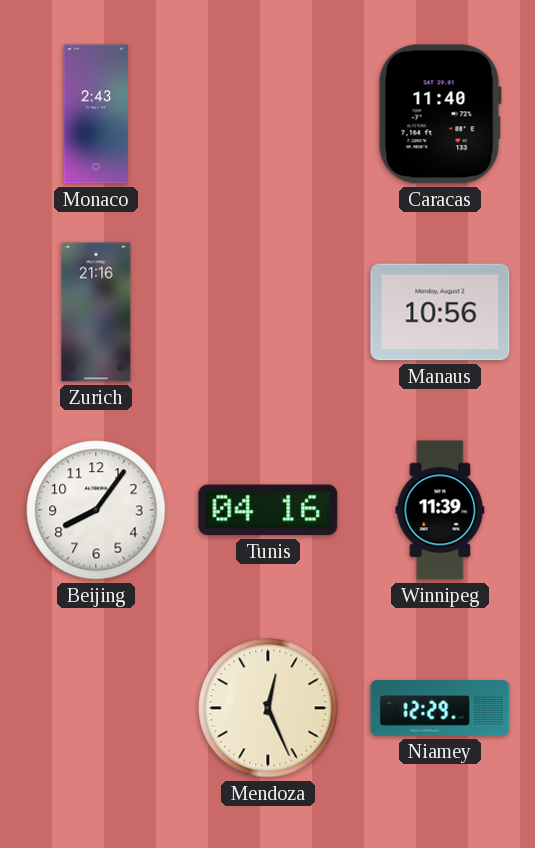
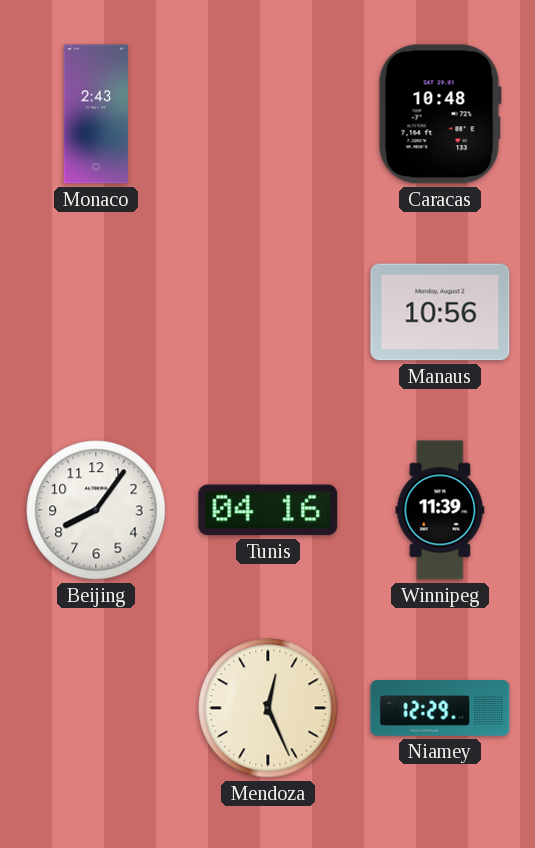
Caracas: 11:40 -> 10:48
Zurich: 21:16 -> none
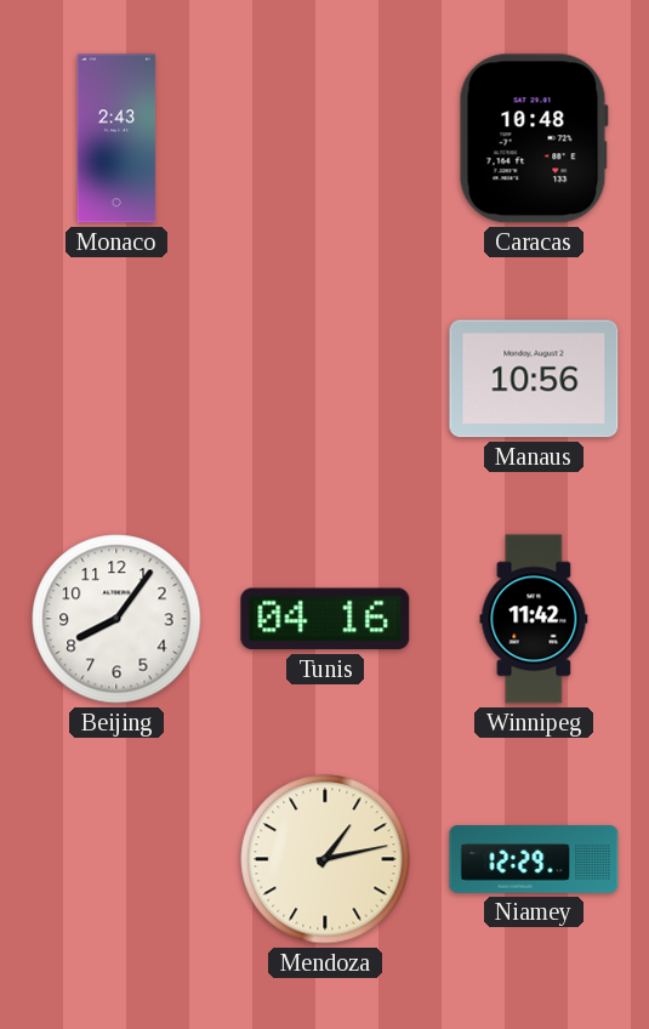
Winnipeg: 11:39 -> 11:42
Mendoza: 12:26 -> 1:13
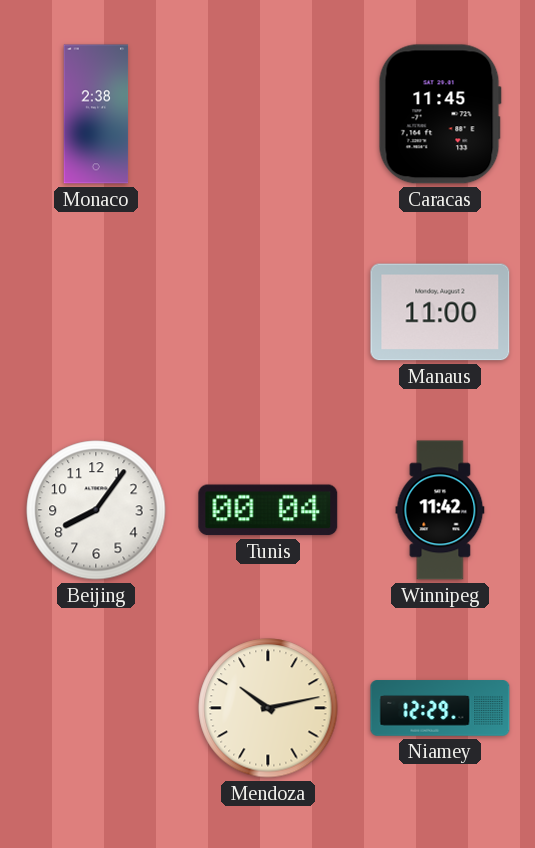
Monaco: 2:43 -> 2:38
Caracas: 10:48 -> 11:45
Manaus: 10:56 -> 11:00
Tunis: 04:16 -> 00:04
Mendoza: 1:13 -> 10:13
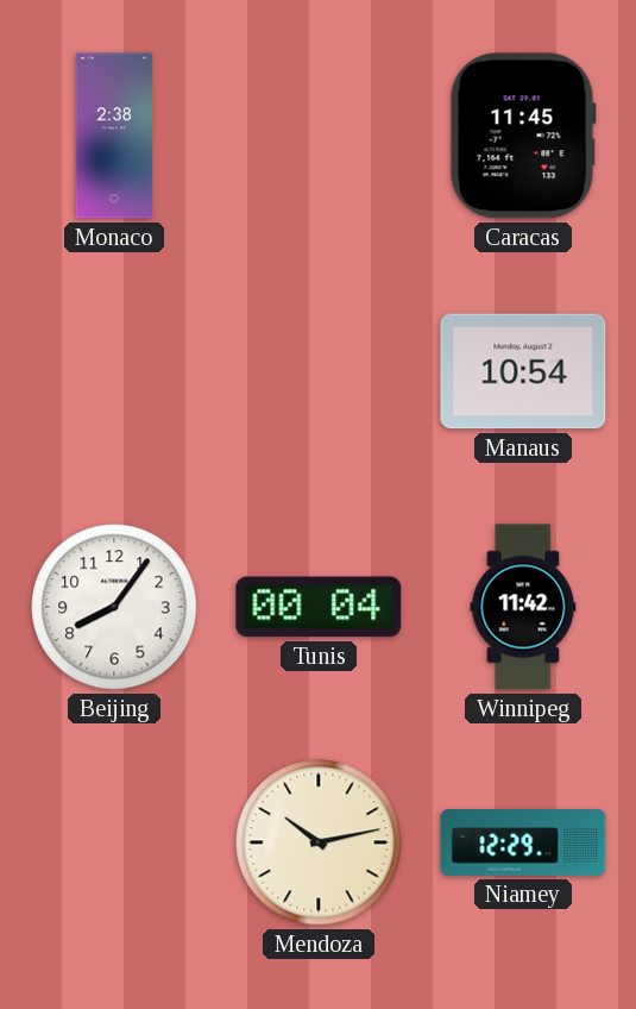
Manaus: 11:00 -> 10:54
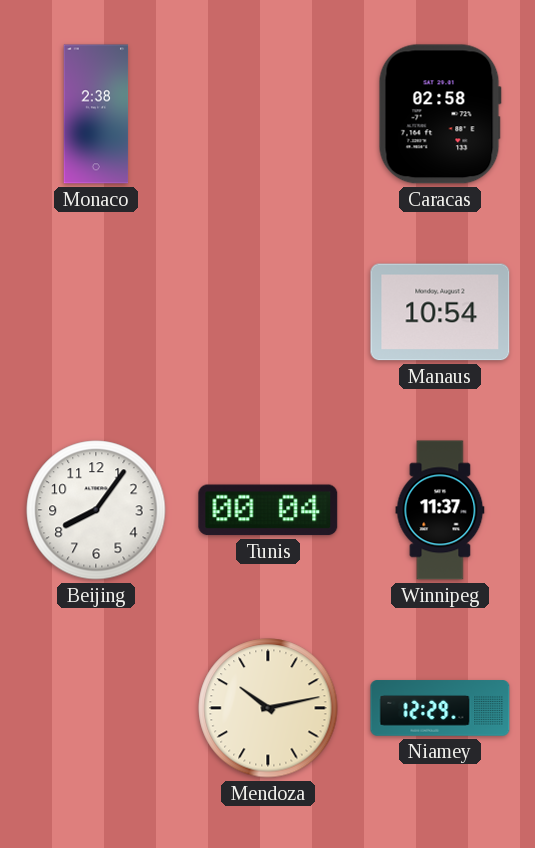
Caracas: 11:45 -> 02:58
Winnipeg: 11:42 -> 11:37
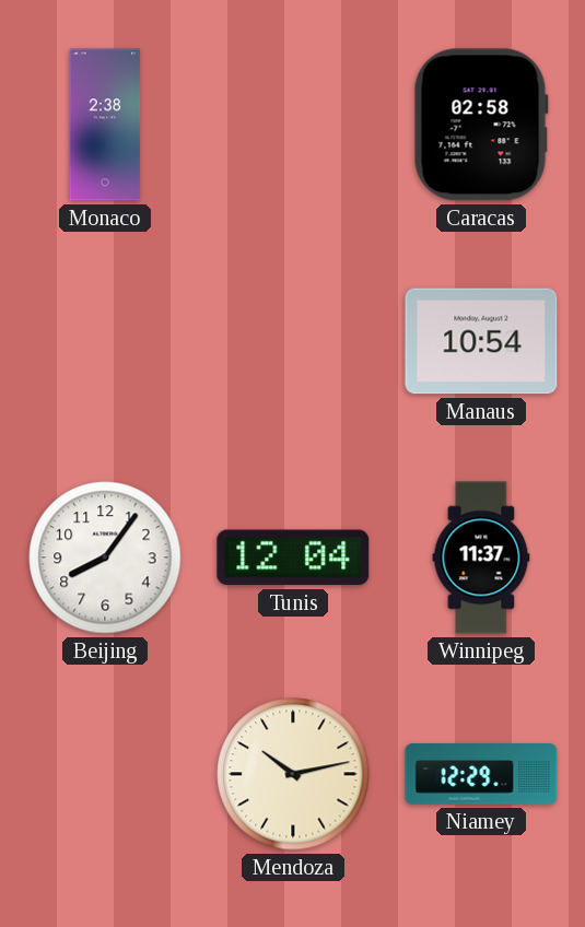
Tunis: 00:04 -> 12:04
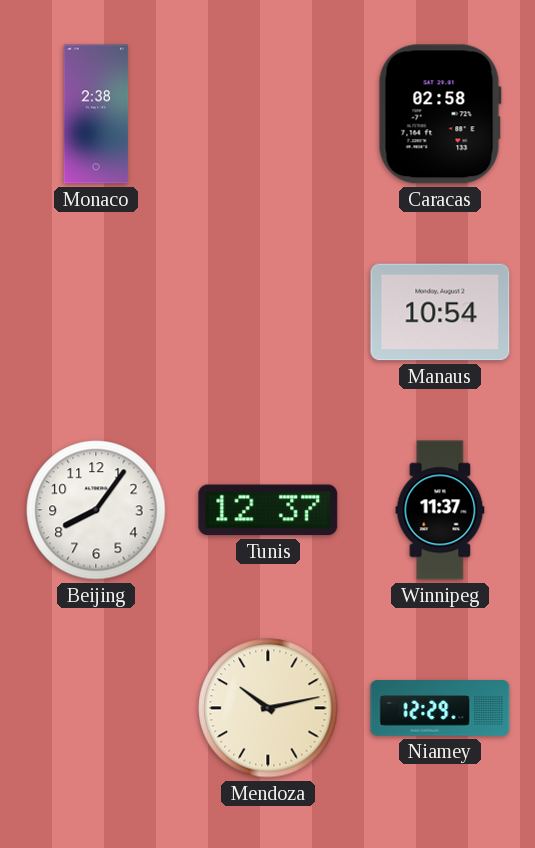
Tunis: 12:04 -> 12:37
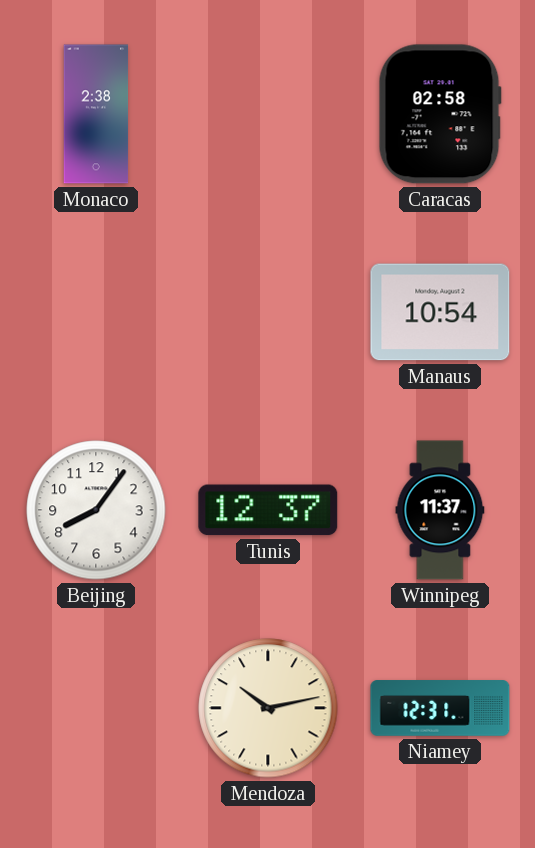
Niamey: 12:29 -> 12:31
